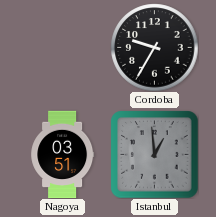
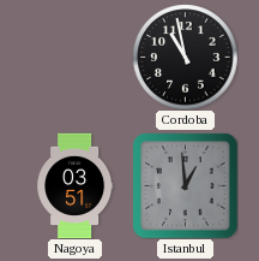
Cordoba: 9:35 -> 10:58
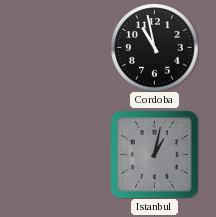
Nagoya: 03:51 -> none
Istanbul: 12:59 -> 1:02
